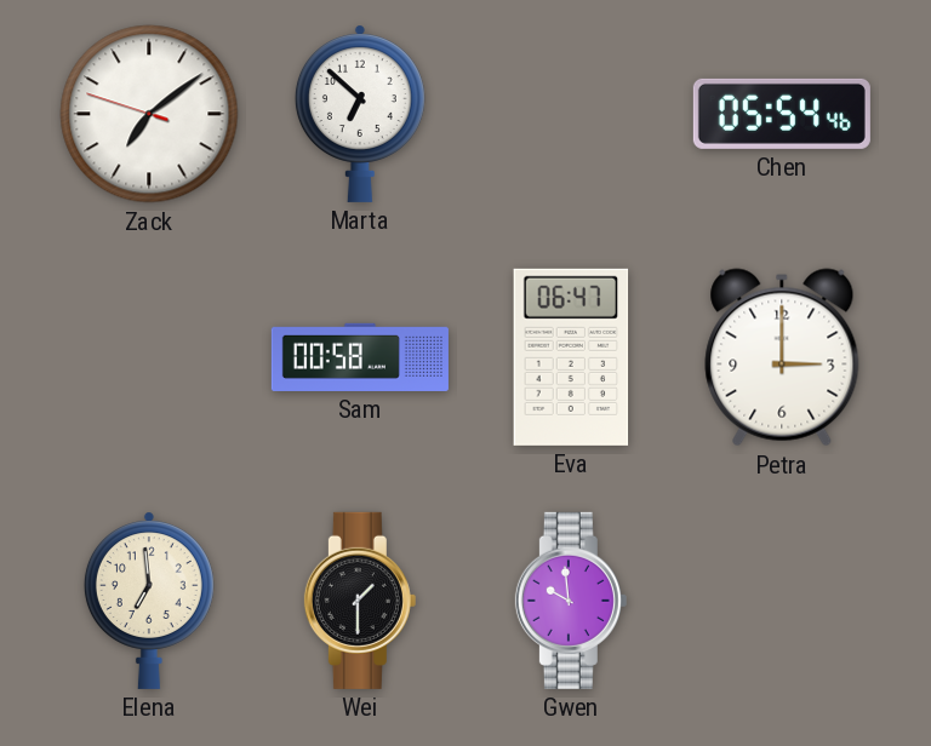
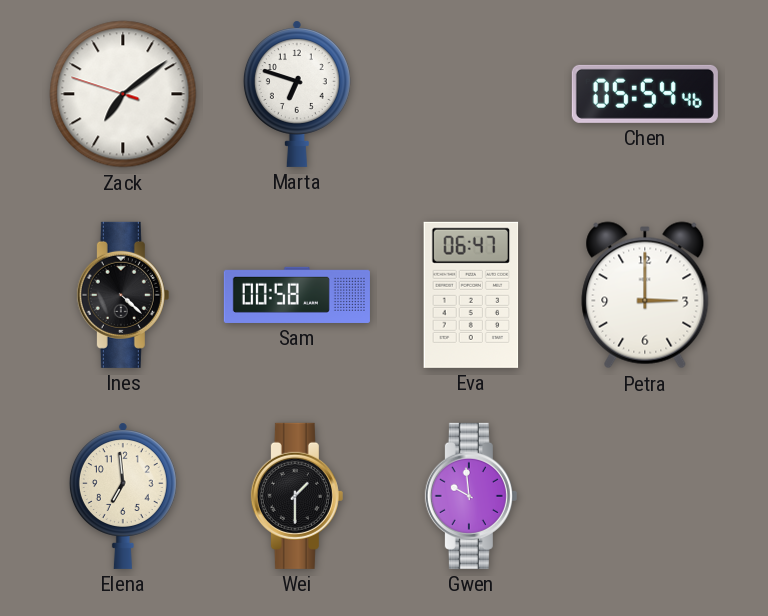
Marta: 6:52 -> 6:48
Ines: none -> 4:22
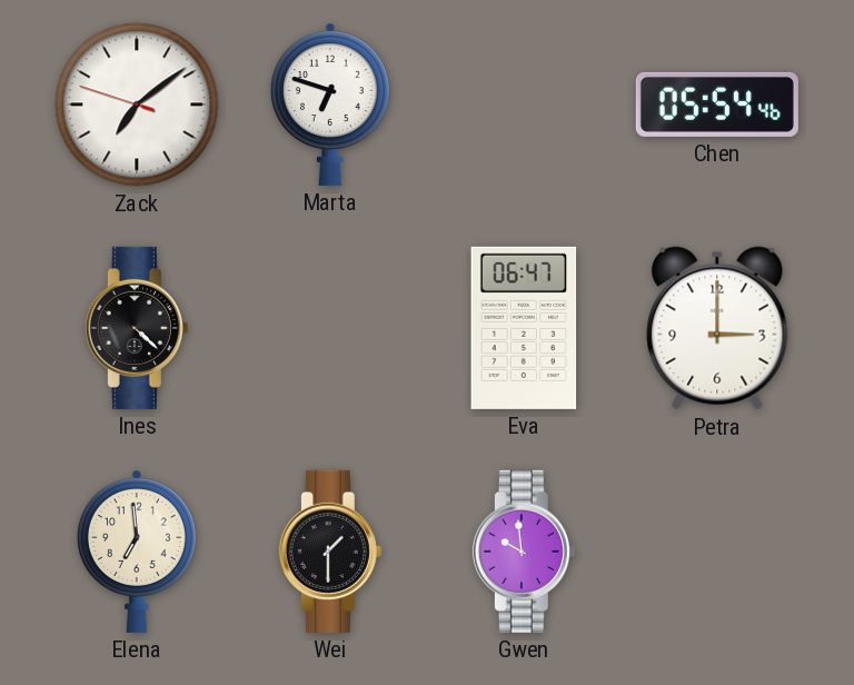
Sam: 00:58 -> none
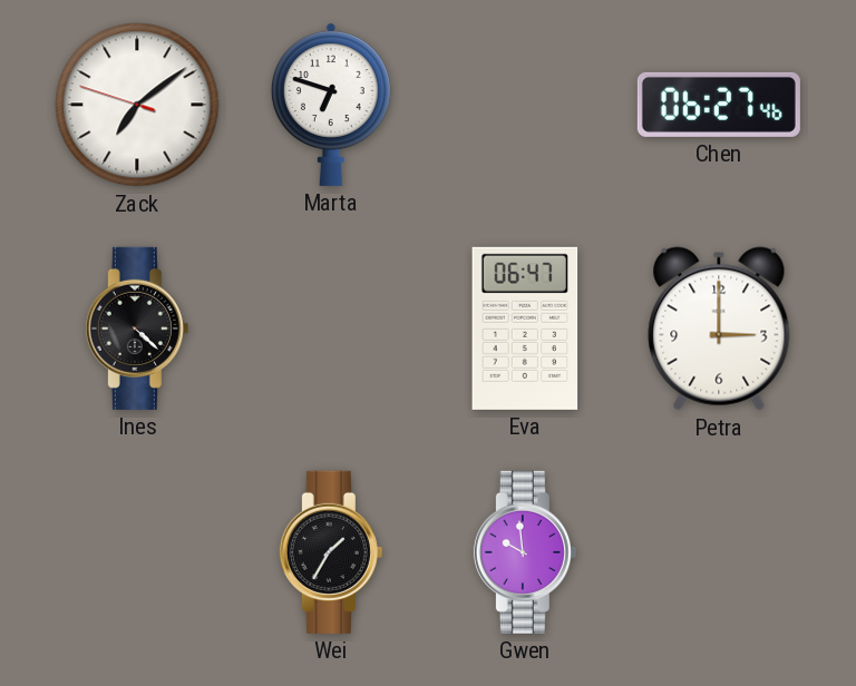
Chen: 05:54 -> 06:27
Elena: 6:59 -> none
Wei: 1:30 -> 1:35
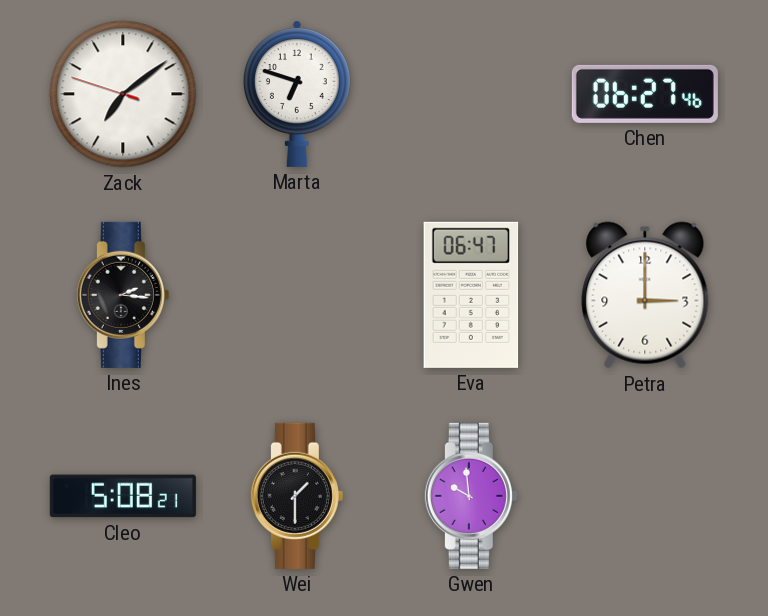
Ines: 4:22 -> 2:16
Cleo: none -> 5:08
Wei: 1:35 -> 1:30
